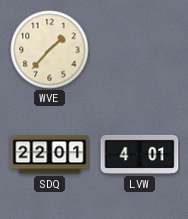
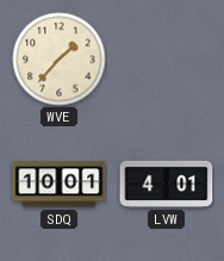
SDQ: 22:01 -> 10:01
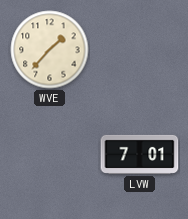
SDQ: 10:01 -> none
LVW: 4:01 -> 7:01
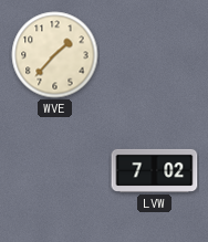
LVW: 7:01 -> 7:02
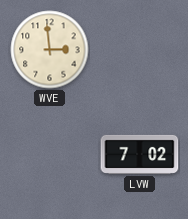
WVE: 1:37 -> 2:59
